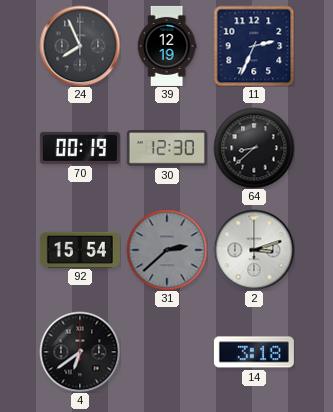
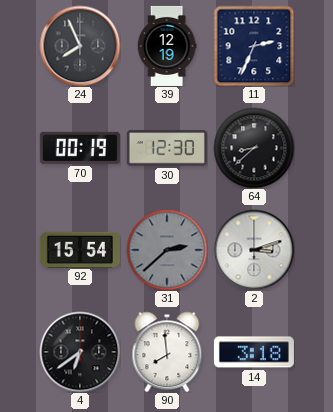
90: none -> 7:59
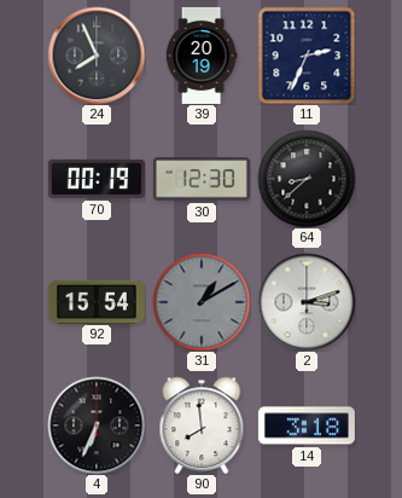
39: 12:19 -> 20:19
31: 2:38 -> 1:10
4: 6:39 -> 6:34
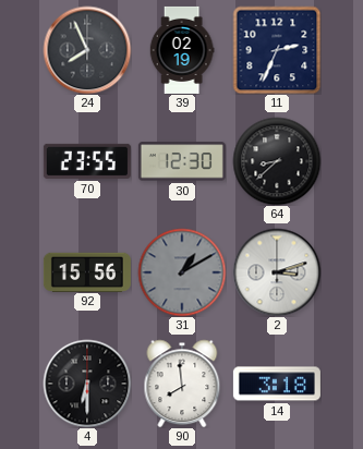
39: 20:19 -> 02:19
70: 00:19 -> 23:55
92: 15:54 -> 15:56
4: 6:34 -> 6:30
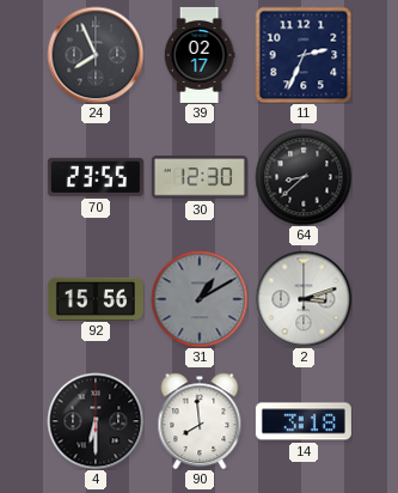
39: 02:19 -> 02:17
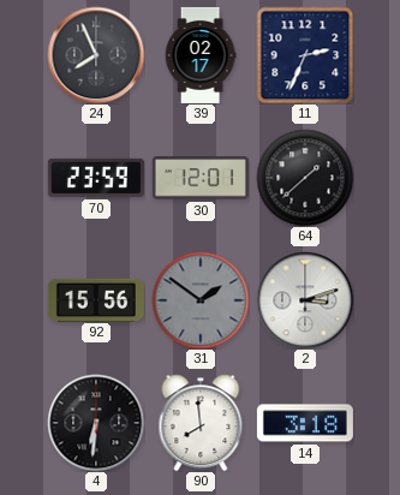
70: 23:55 -> 23:59
30: 12:30 -> 12:01
64: 8:38 -> 1:38
31: 1:10 -> 1:51
4: 6:30 -> 6:31
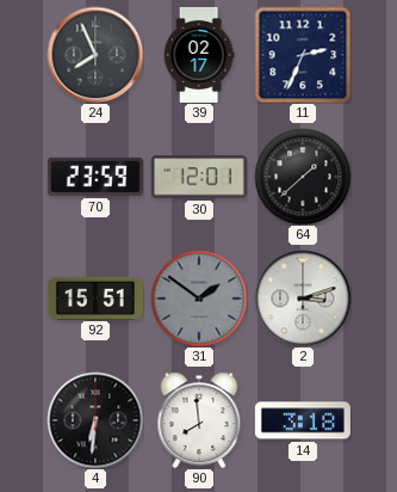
92: 15:56 -> 15:51
